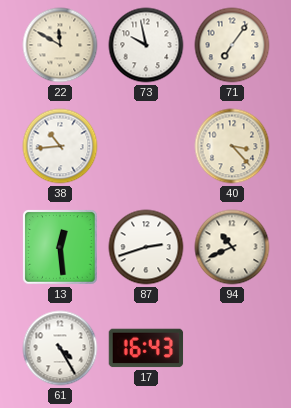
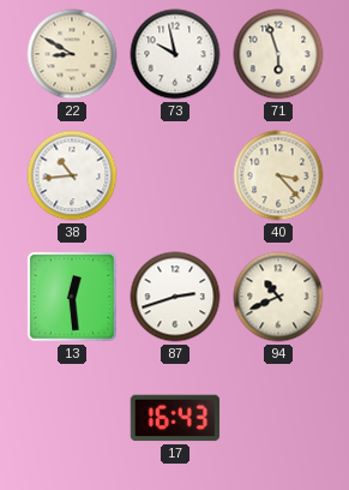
22: 11:50 -> 8:50
71: 7:06 -> 5:57
61: 4:25 -> none
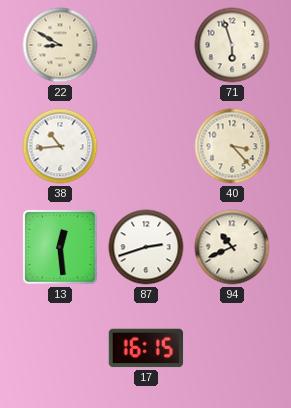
73: 9:58 -> none
17: 16:43 -> 16:15
